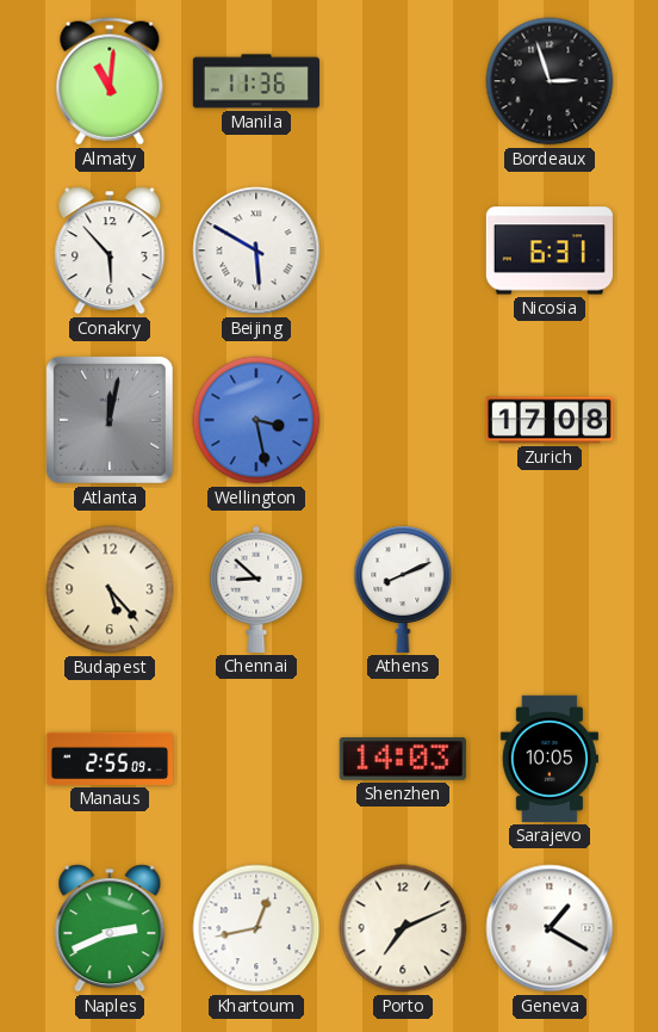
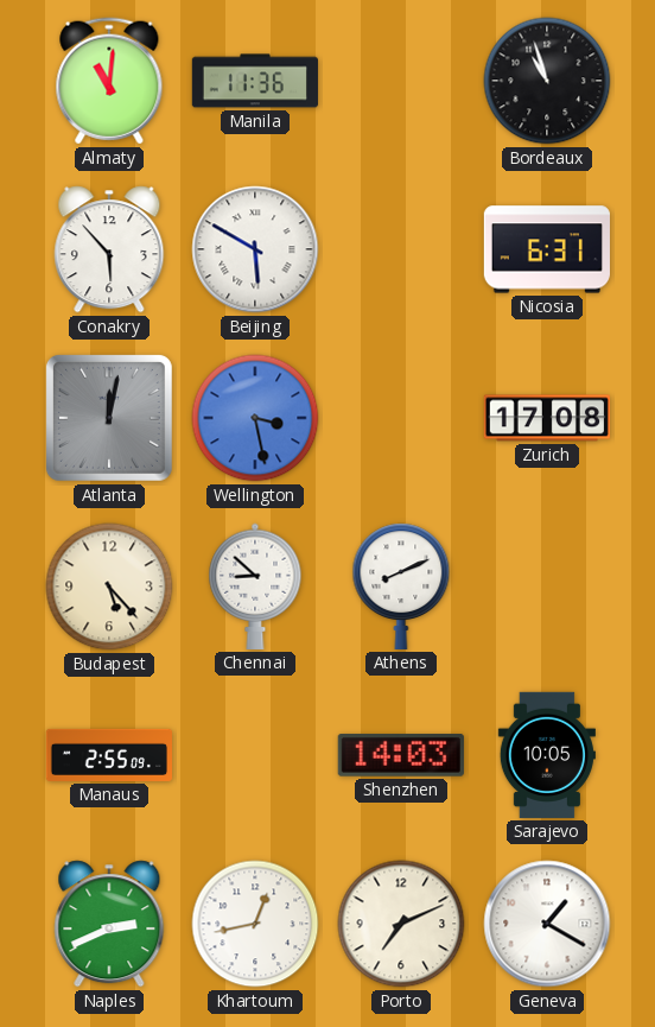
Bordeaux: 2:57 -> 10:57
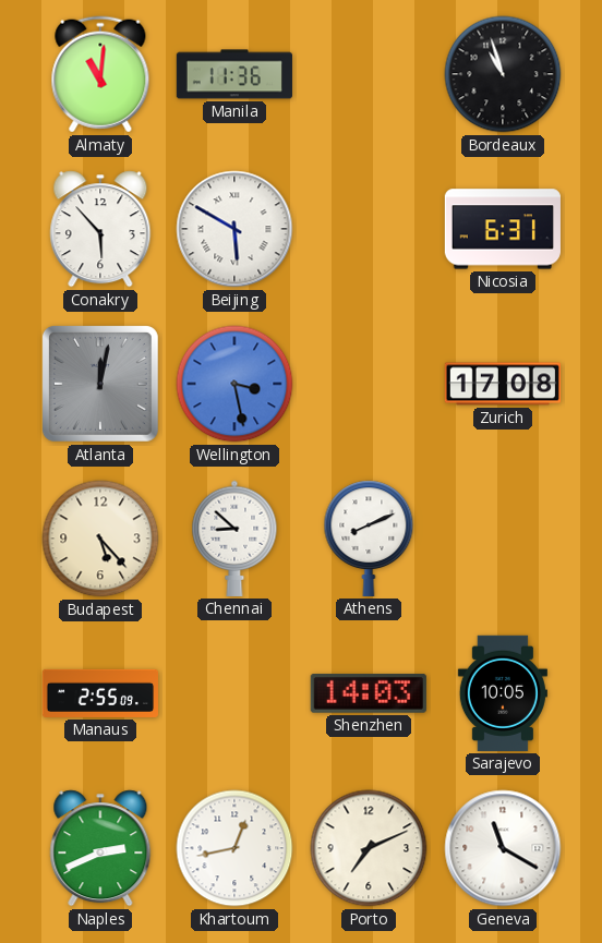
Geneva: 1:20 -> 11:20
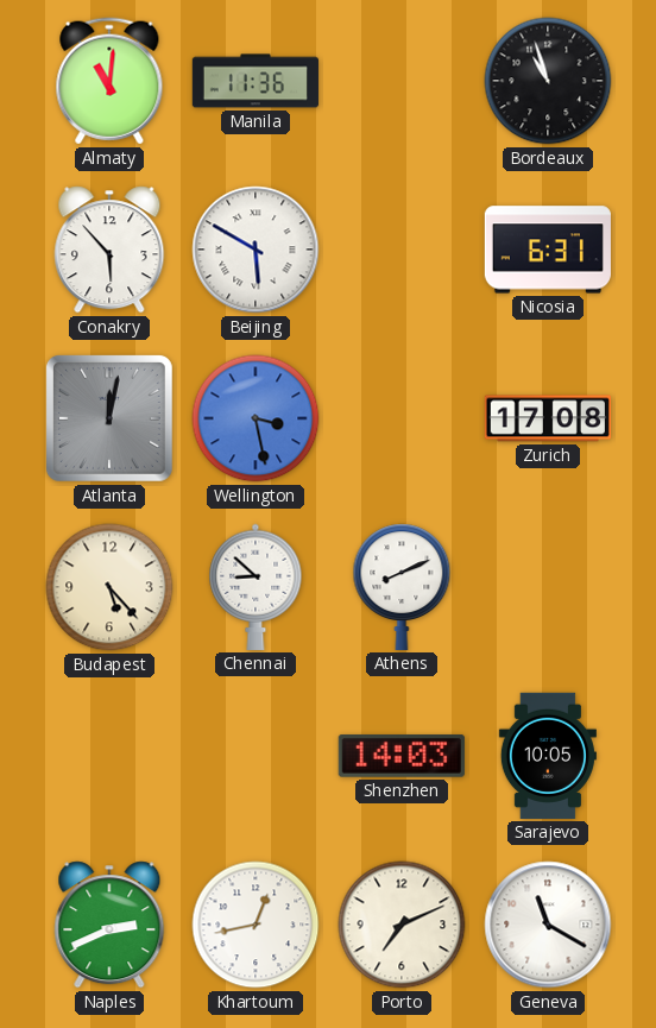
Manaus: 2:55 -> none
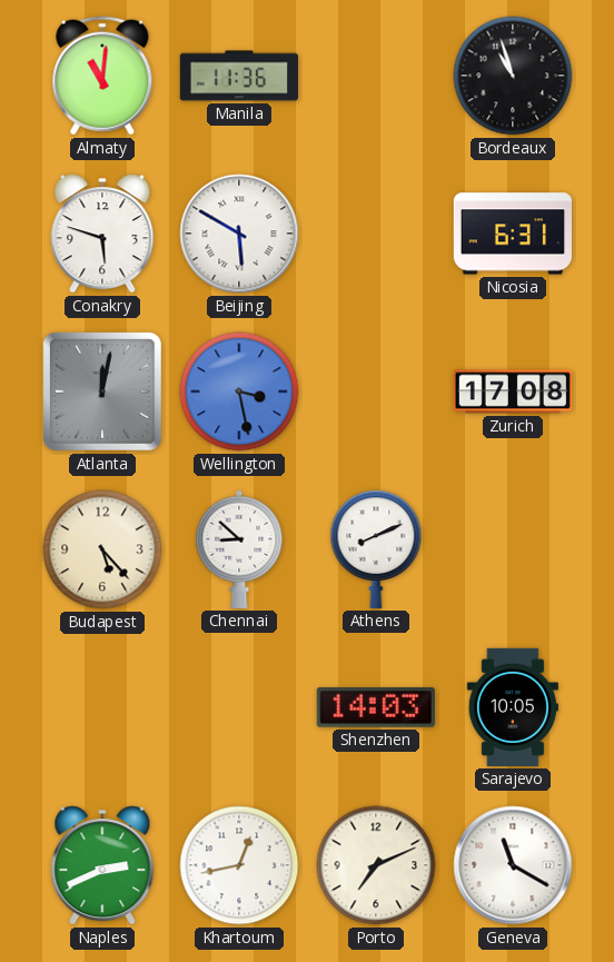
Conakry: 5:53 -> 5:48
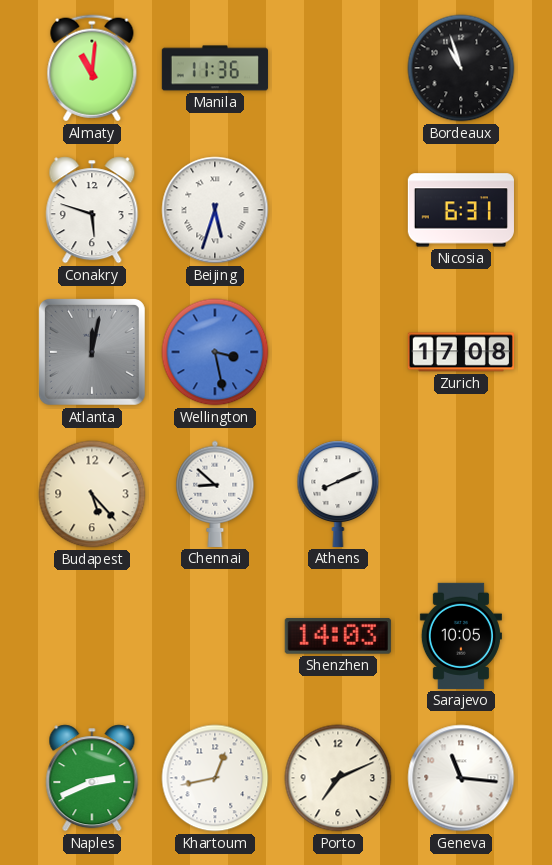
Beijing: 5:50 -> 5:33
Geneva: 11:20 -> 11:16
